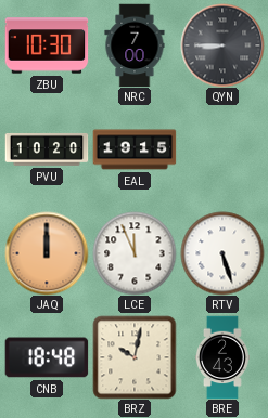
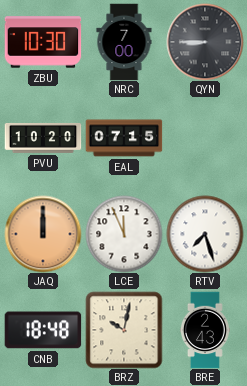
EAL: 19:15 -> 07:15
RTV: 5:27 -> 7:27
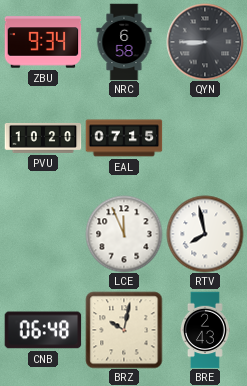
ZBU: 10:30 -> 9:34
NRC: 7:00 -> 6:58
JAQ: 12:00 -> none
RTV: 7:27 -> 7:58
CNB: 18:48 -> 06:48
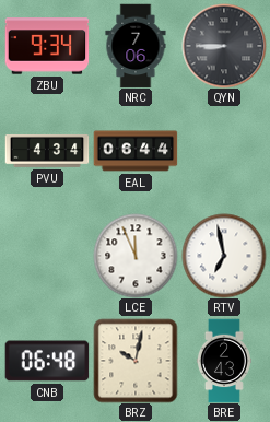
NRC: 6:58 -> 7:06
PVU: 10:20 -> 4:34
EAL: 07:15 -> 06:44
RTV: 7:58 -> 6:58
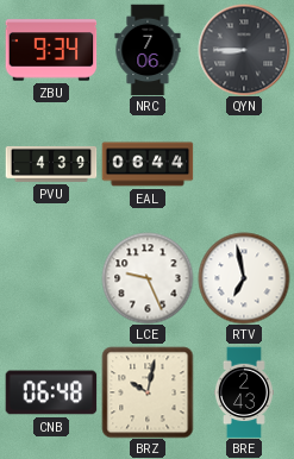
PVU: 4:34 -> 4:39
LCE: 11:56 -> 9:26
